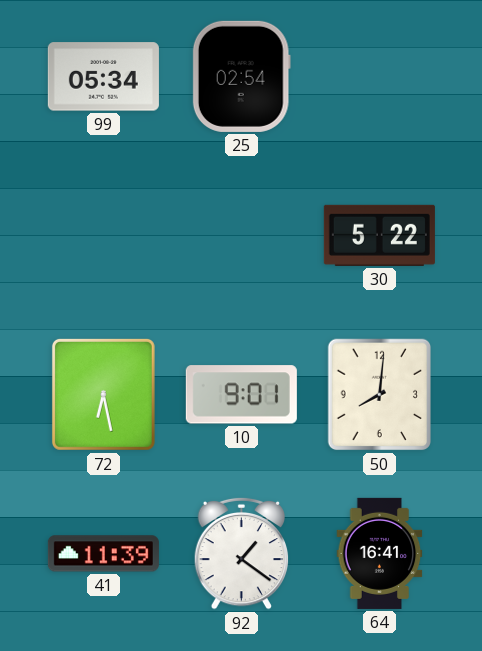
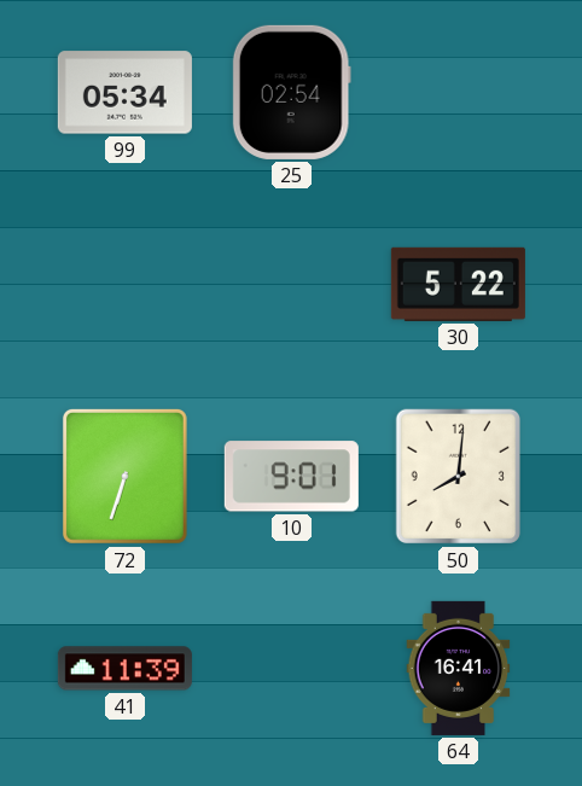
72: 6:28 -> 6:33
92: 1:21 -> none
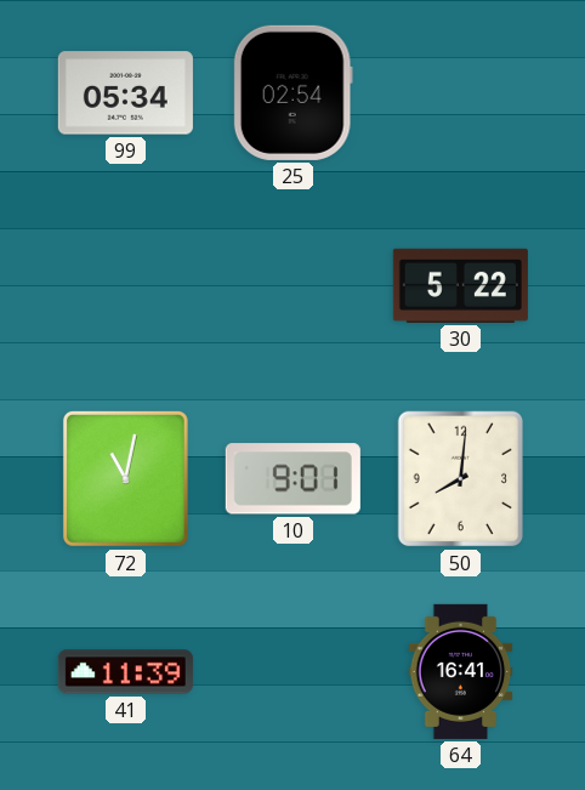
72: 6:33 -> 11:02
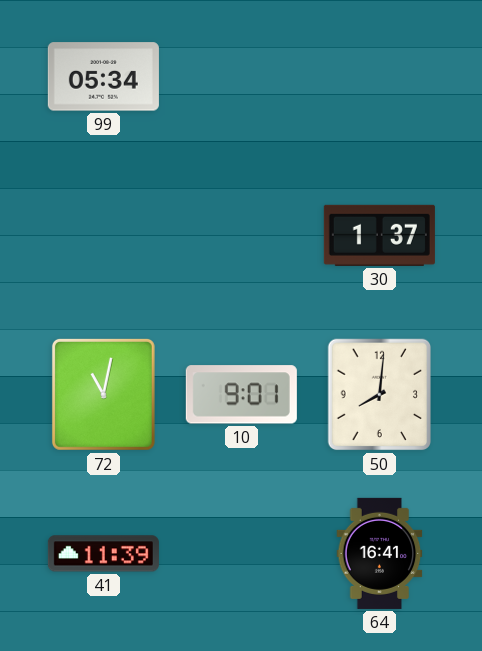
25: 02:54 -> none
30: 5:22 -> 1:37
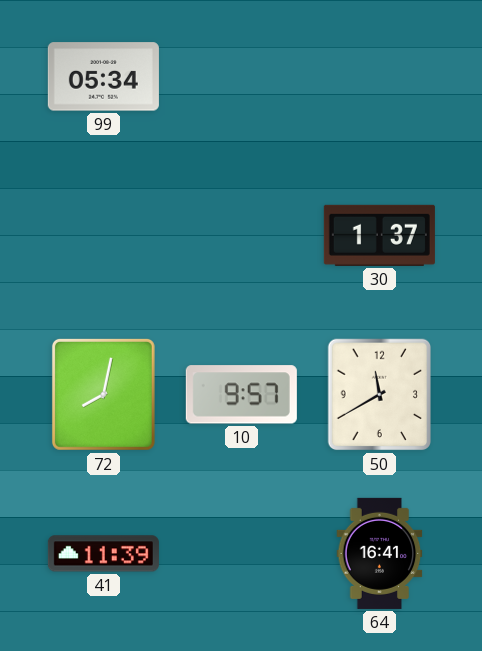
72: 11:02 -> 8:02
10: 9:01 -> 9:57
50: 8:01 -> 11:40
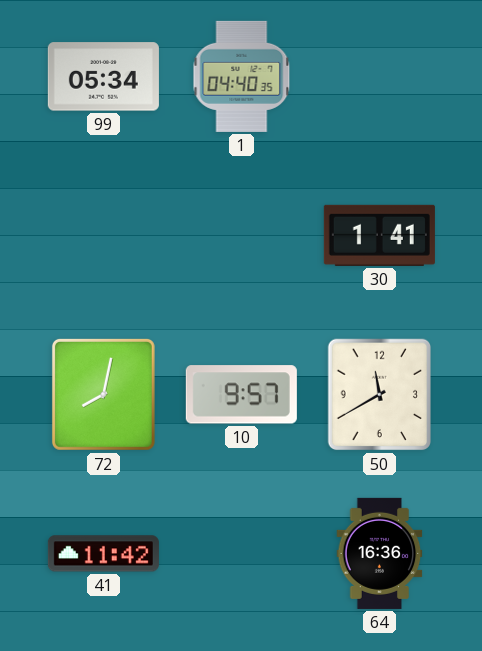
1: none -> 04:40
30: 1:37 -> 1:41
41: 11:39 -> 11:42
64: 16:41 -> 16:36
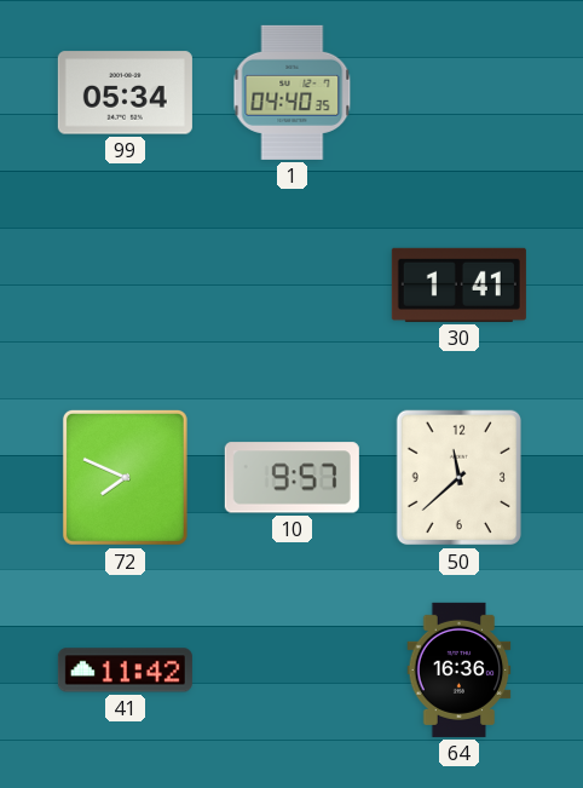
72: 8:02 -> 7:49
50: 11:40 -> 11:38
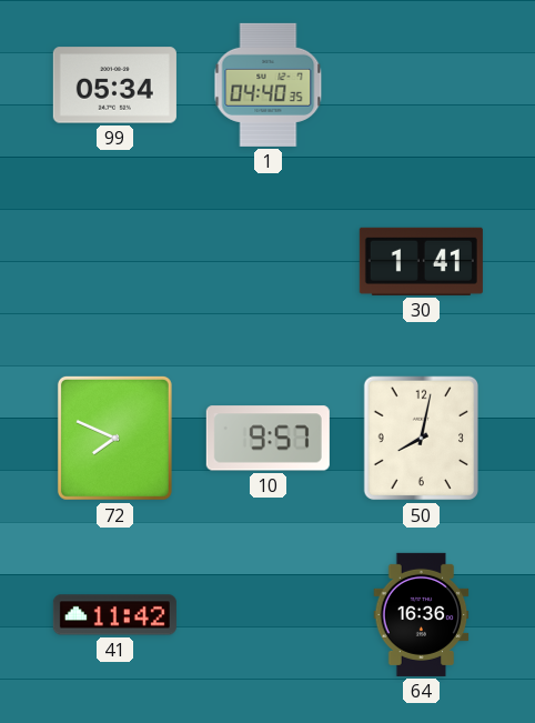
50: 11:38 -> 8:02
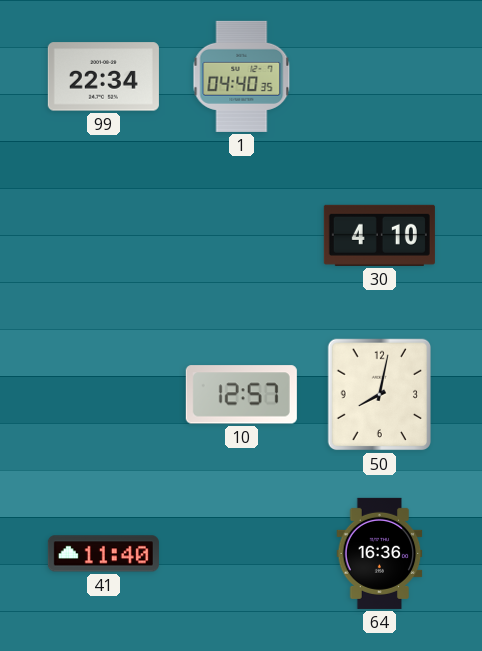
99: 05:34 -> 22:34
30: 1:41 -> 4:10
72: 7:49 -> none
10: 9:57 -> 12:57
41: 11:42 -> 11:40
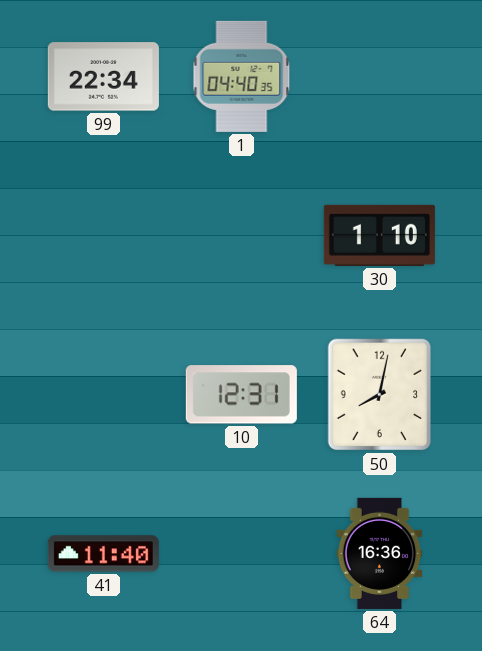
30: 4:10 -> 1:10
10: 12:57 -> 12:31
